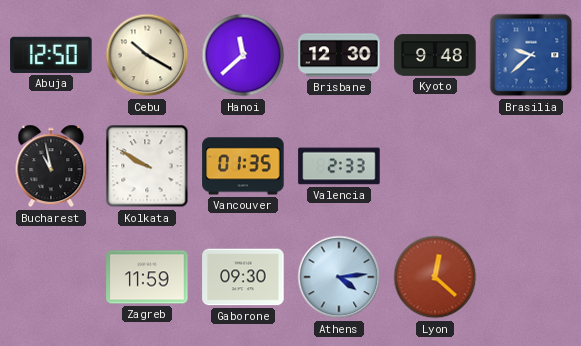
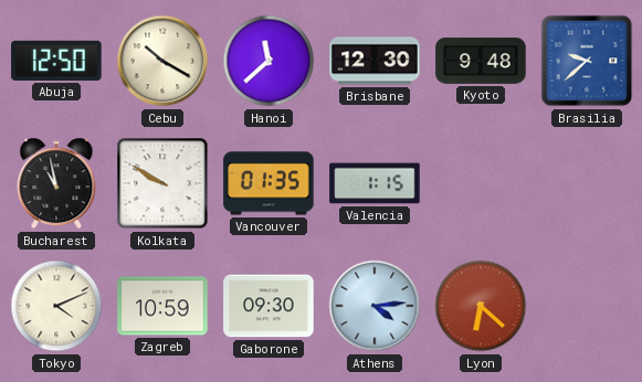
Valencia: 2:33 -> 1:15
Tokyo: none -> 4:11
Zagreb: 11:59 -> 10:59
Lyon: 12:22 -> 6:22
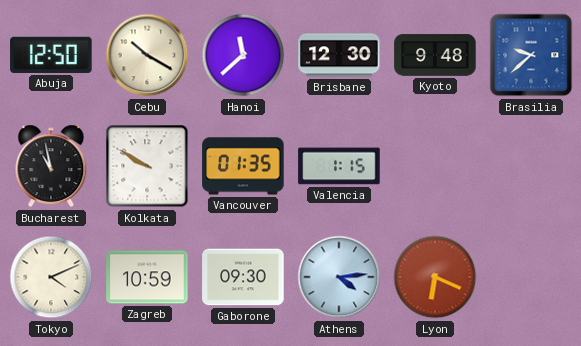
Lyon: 6:22 -> 6:19
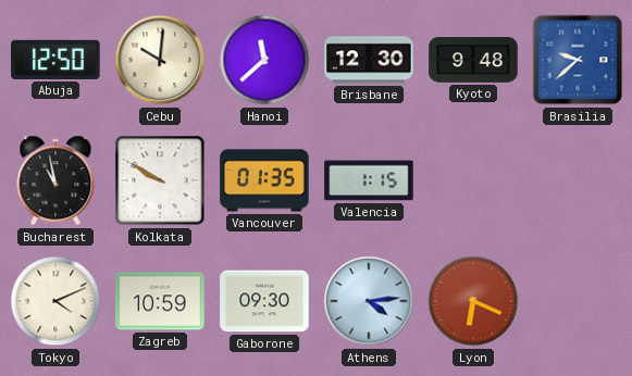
Cebu: 10:20 -> 10:01
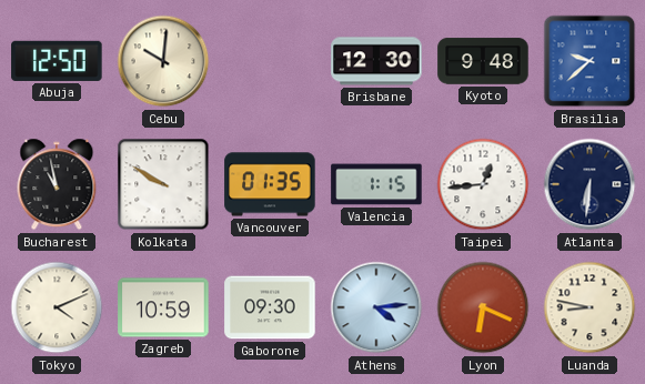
Hanoi: 11:38 -> none
Taipei: none -> 12:44
Atlanta: none -> 6:31
Luanda: none -> 8:47
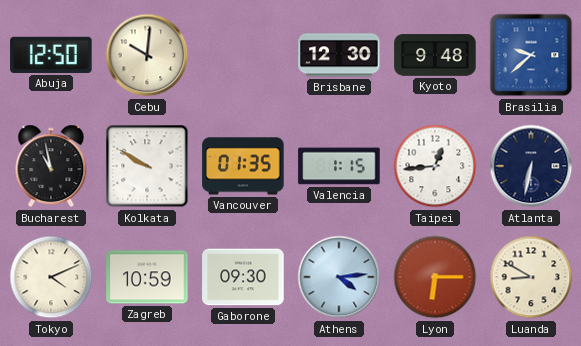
Atlanta: 6:31 -> 6:32
Lyon: 6:19 -> 6:15
Luanda: 8:47 -> 8:50
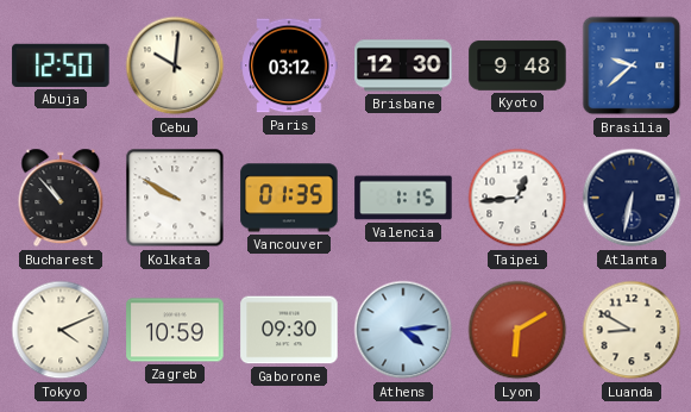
Paris: none -> 03:12
Bucharest: 10:58 -> 10:53
Lyon: 6:15 -> 6:10
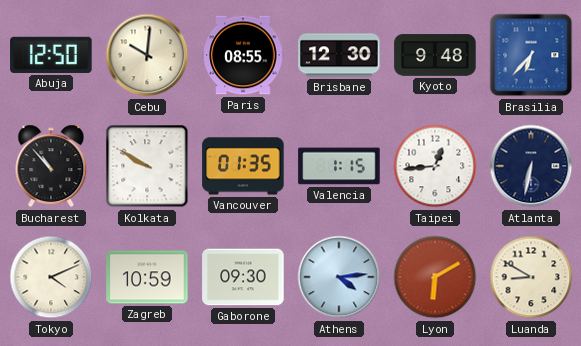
Paris: 03:12 -> 08:55
Brasilia: 9:38 -> 6:37
